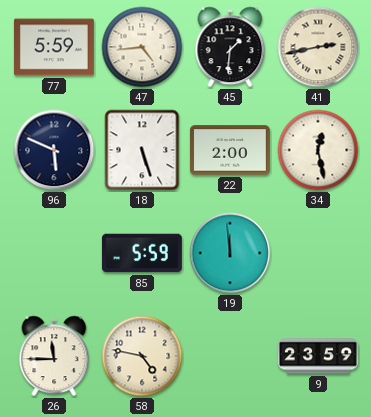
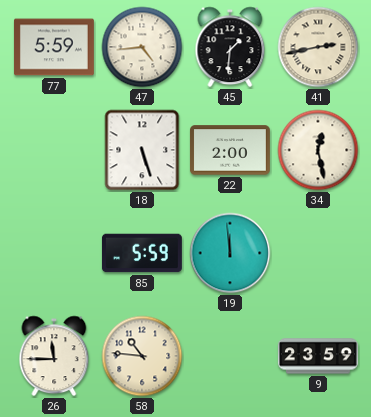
96: 5:49 -> none
58: 4:47 -> 10:46
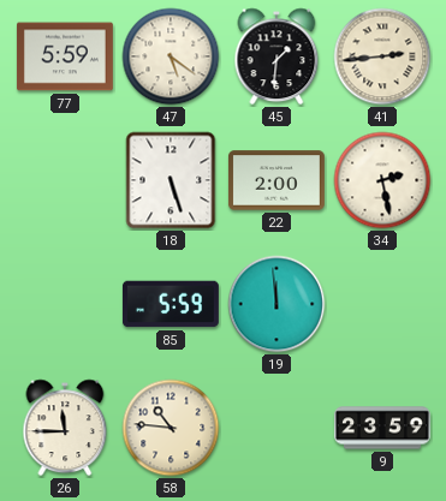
47: 4:44 -> 5:21
41: 2:43 -> 2:44
34: 12:28 -> 2:28
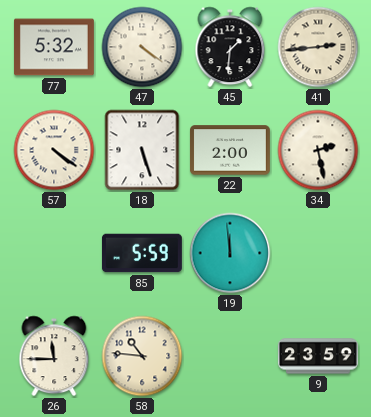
77: 5:59 -> 5:32
47: 5:21 -> 4:21
57: none -> 4:21
